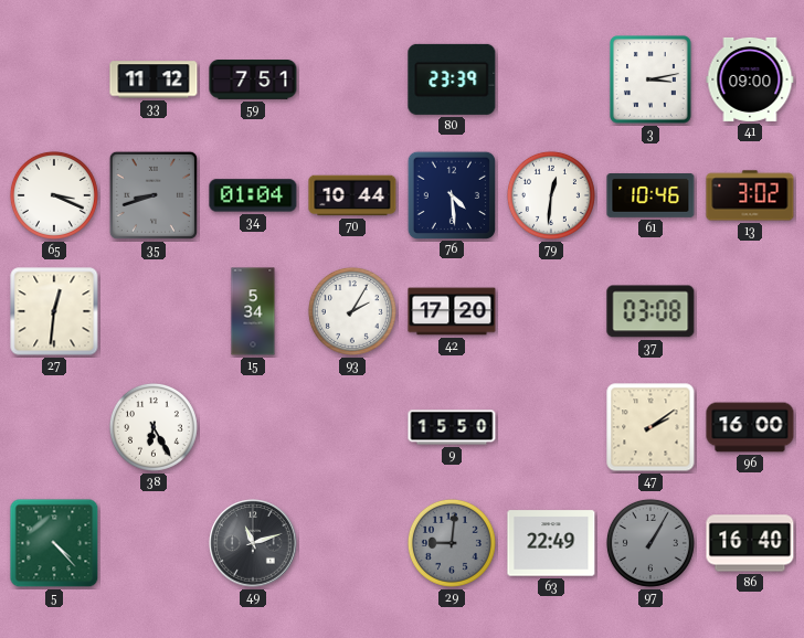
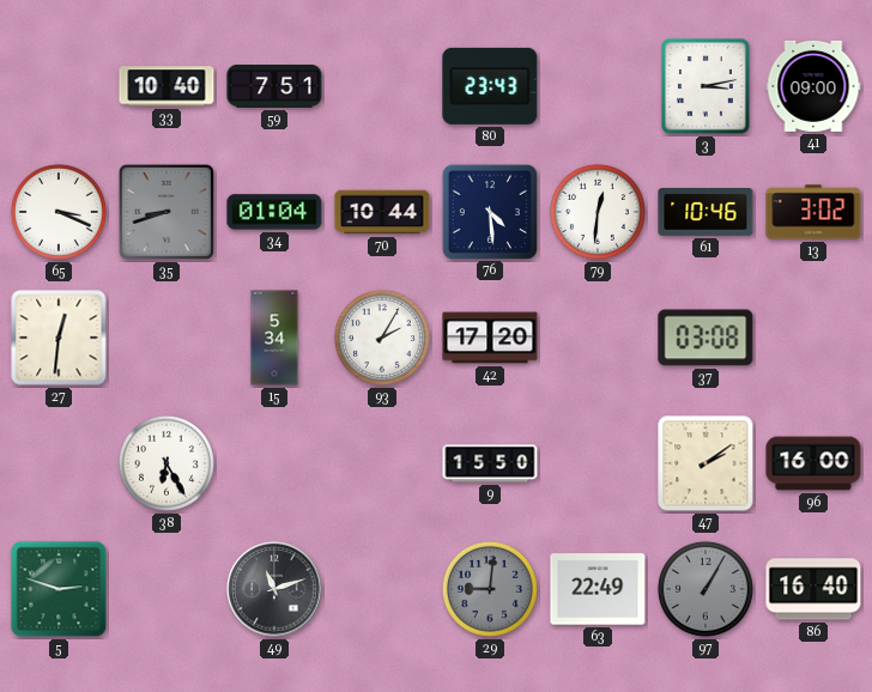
33: 11:12 -> 10:40
80: 23:39 -> 23:43
5: 4:23 -> 2:48
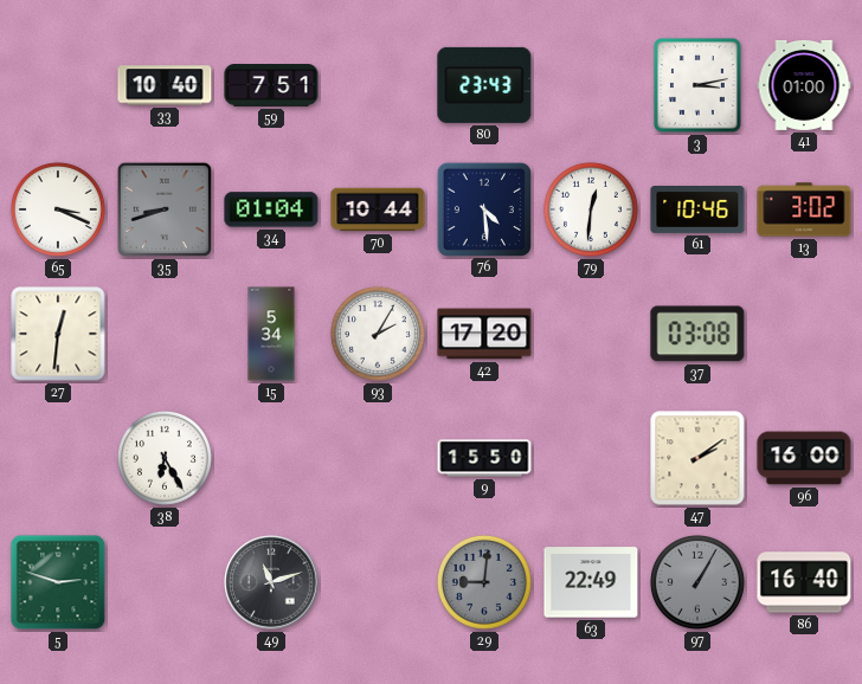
41: 09:00 -> 01:00
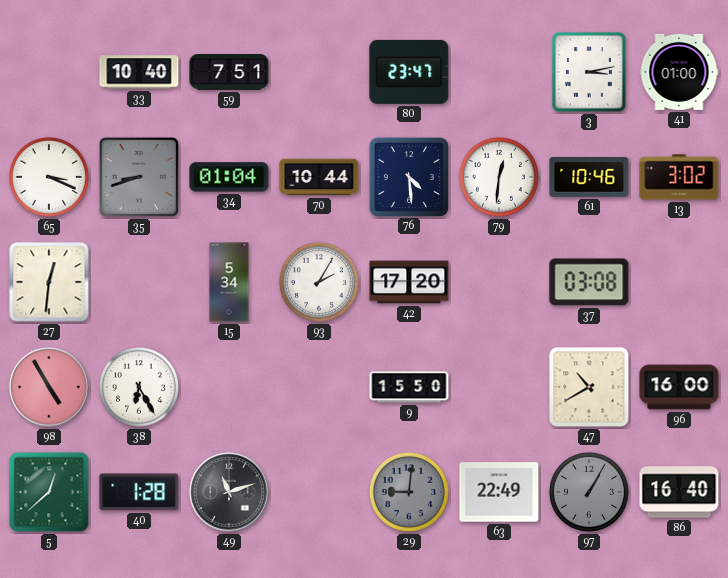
80: 23:43 -> 23:47
98: none -> 4:55
47: 2:09 -> 10:40
5: 2:48 -> 12:38
40: none -> 1:28
